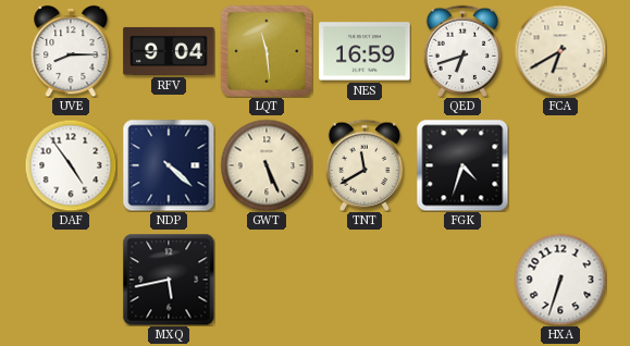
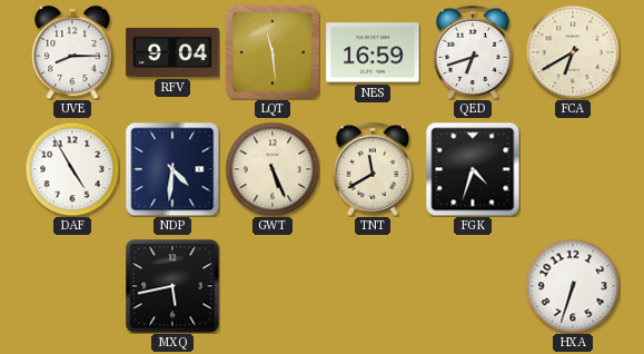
DAF: 4:54 -> 4:55
NDP: 4:22 -> 4:31
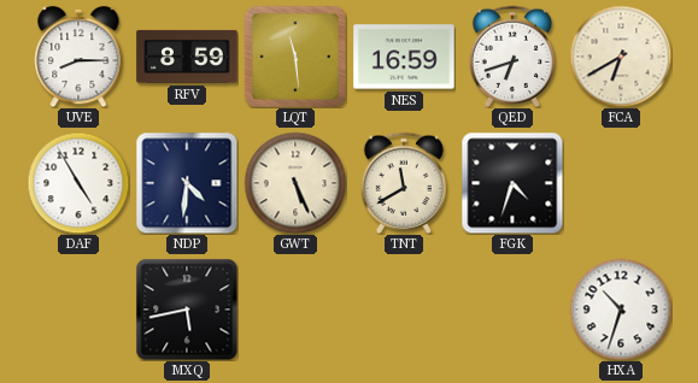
RFV: 9:04 -> 8:59
HXA: 6:33 -> 10:33
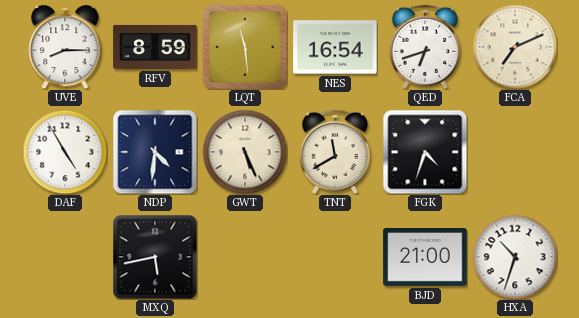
NES: 16:59 -> 16:54
FCA: 6:40 -> 7:11
BJD: none -> 21:00
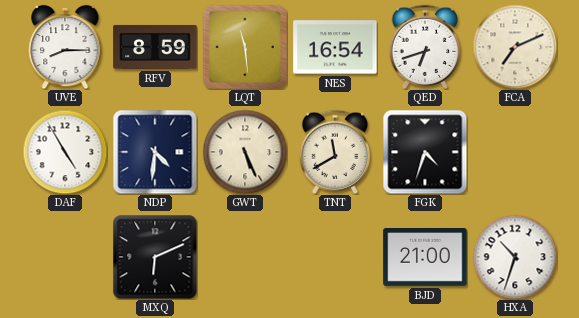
MXQ: 5:43 -> 6:11
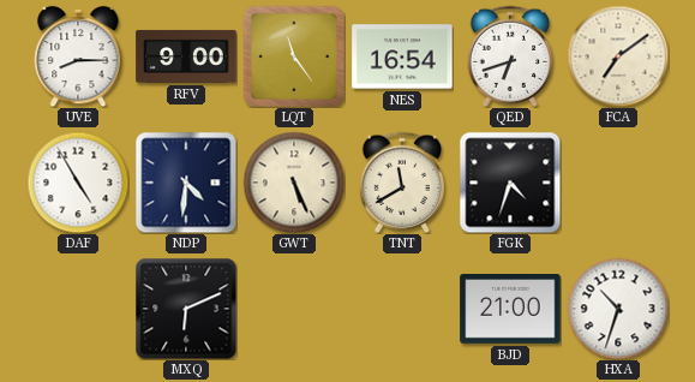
RFV: 8:59 -> 9:00
LQT: 11:29 -> 11:24
FCA: 7:11 -> 7:09
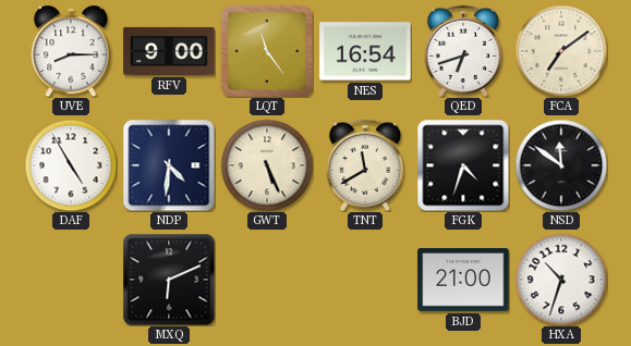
NSD: none -> 11:51
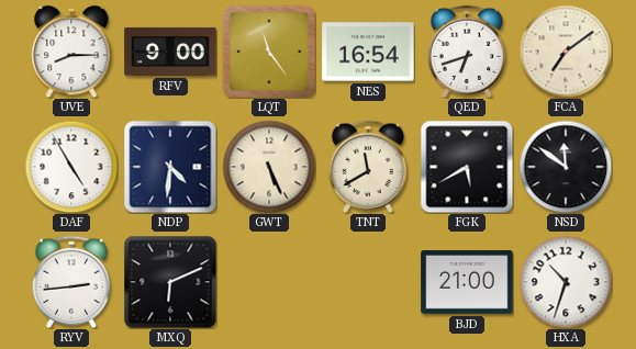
FGK: 4:33 -> 5:40
RYV: none -> 2:44
